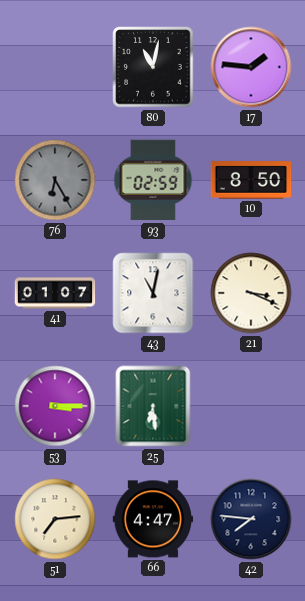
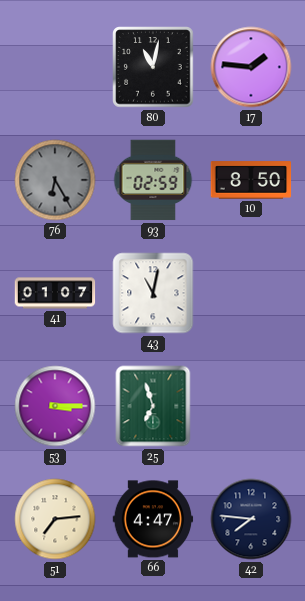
21: 3:19 -> none
25: 6:29 -> 6:57
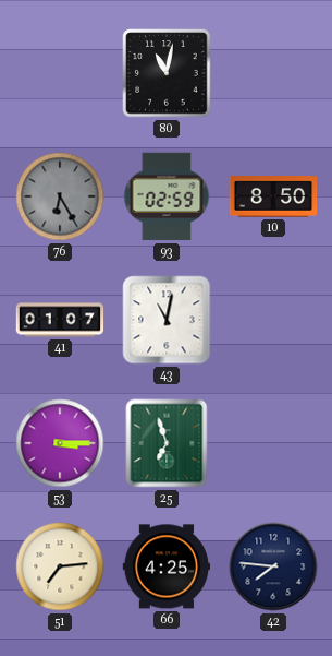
17: 1:46 -> none
66: 4:47 -> 4:25
